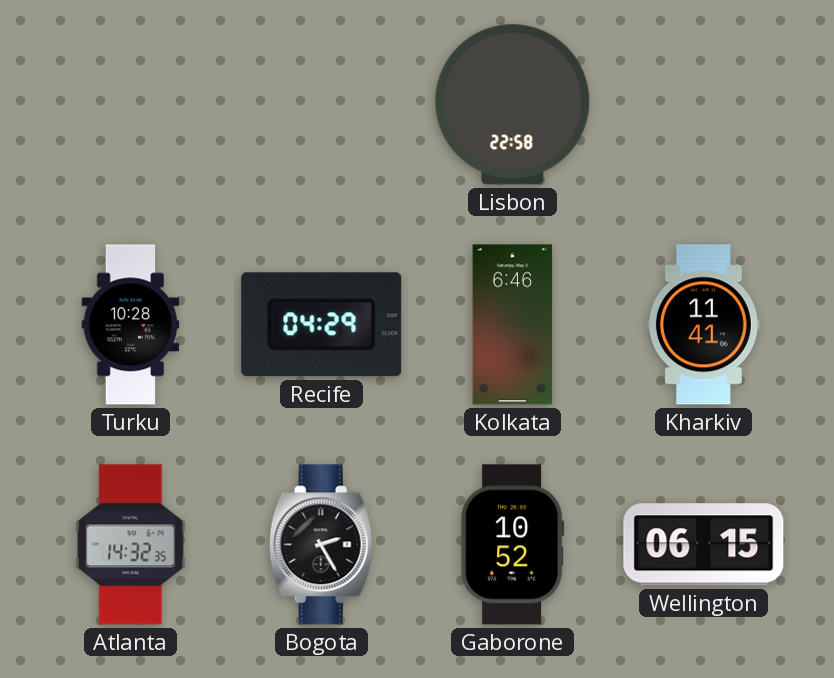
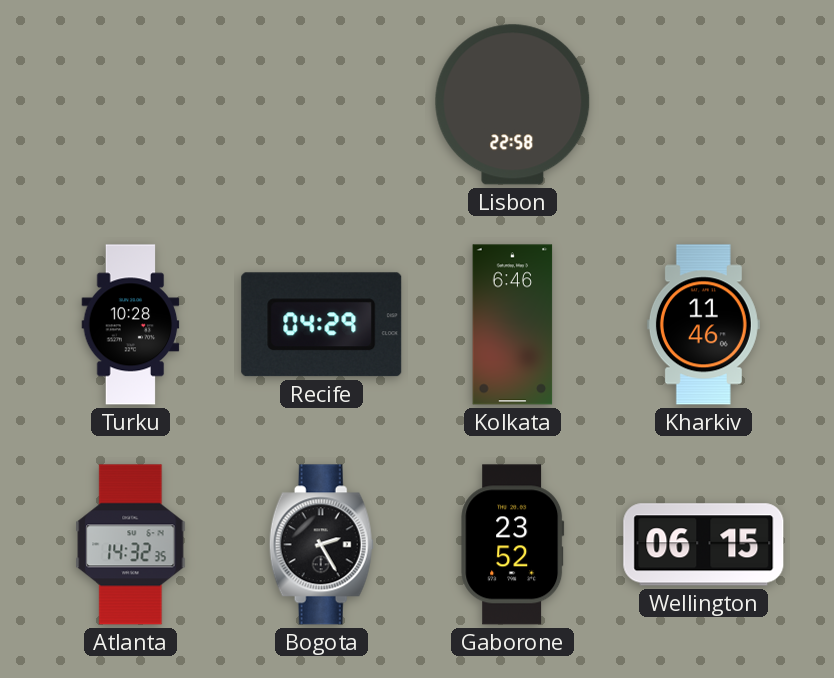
Kharkiv: 11:41 -> 11:46
Gaborone: 10:52 -> 23:52
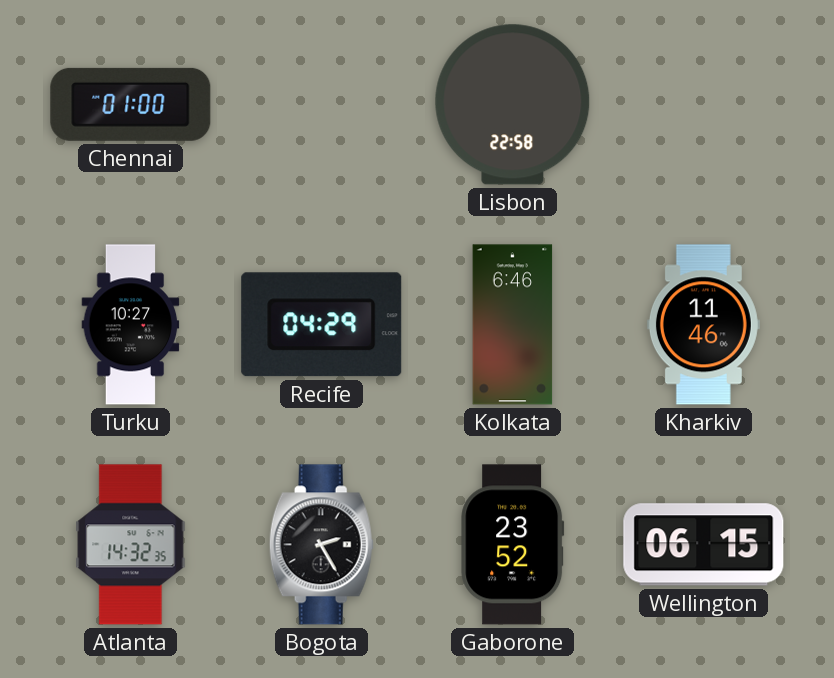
Chennai: none -> 01:00
Turku: 10:28 -> 10:27
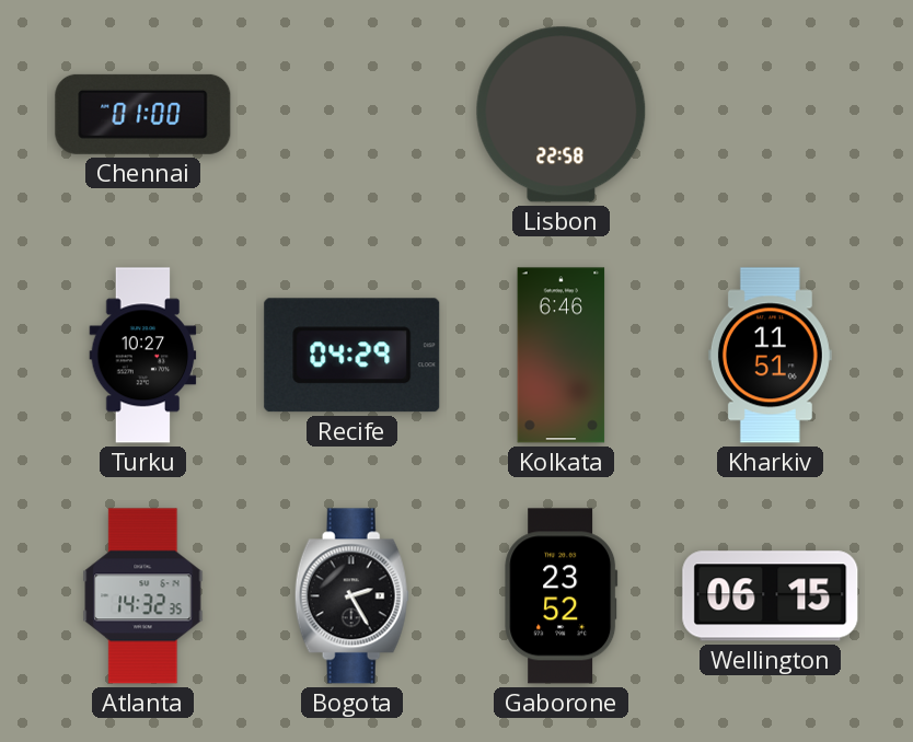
Kharkiv: 11:46 -> 11:51
